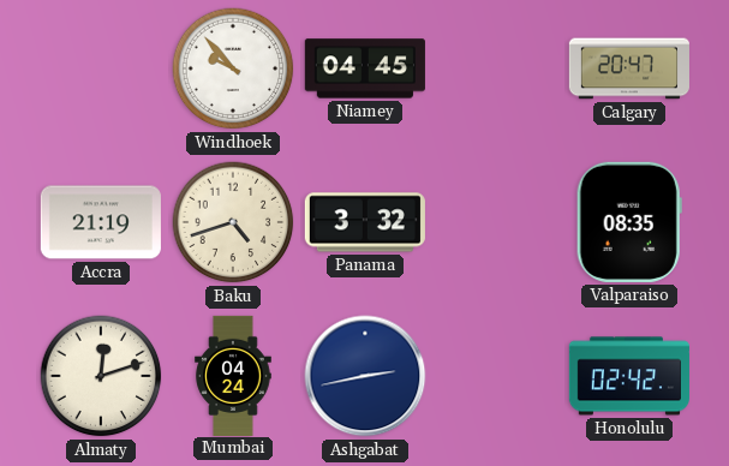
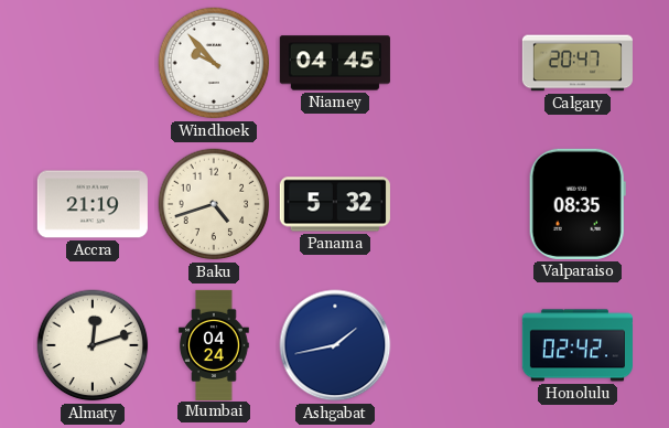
Panama: 3:32 -> 5:32
Ashgabat: 2:43 -> 1:43
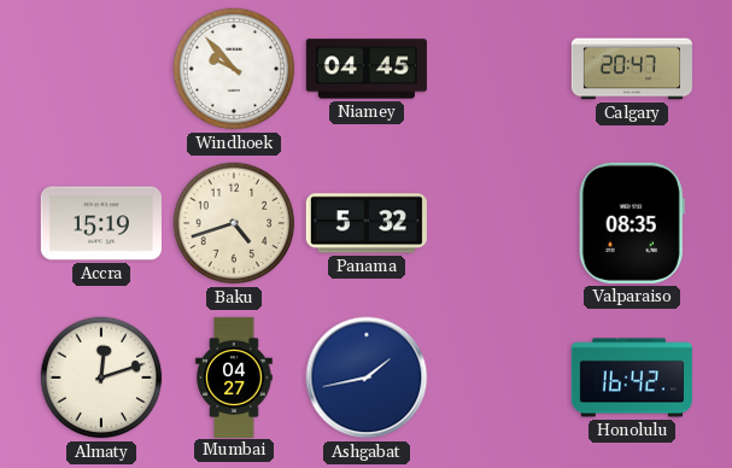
Accra: 21:19 -> 15:19
Mumbai: 04:24 -> 04:27
Honolulu: 02:42 -> 16:42
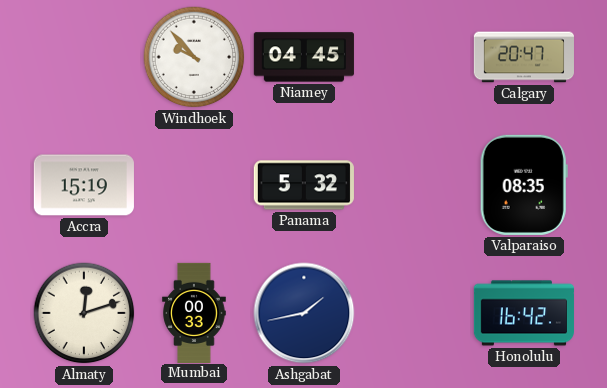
Baku: 4:42 -> none
Mumbai: 04:27 -> 00:33
